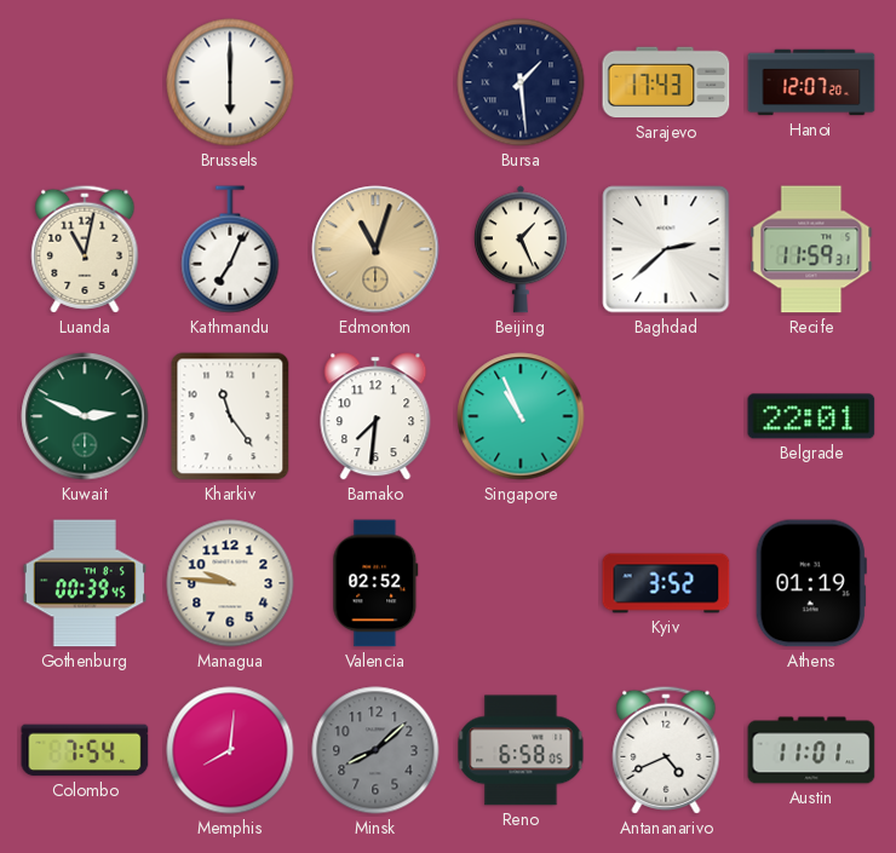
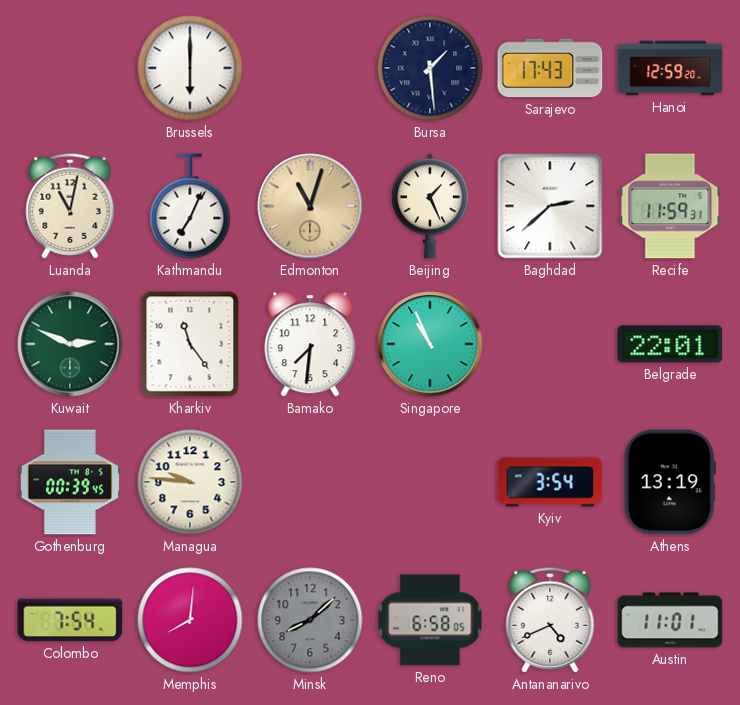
Hanoi: 12:07 -> 12:59
Valencia: 02:52 -> none
Kyiv: 3:52 -> 3:54
Athens: 01:19 -> 13:19
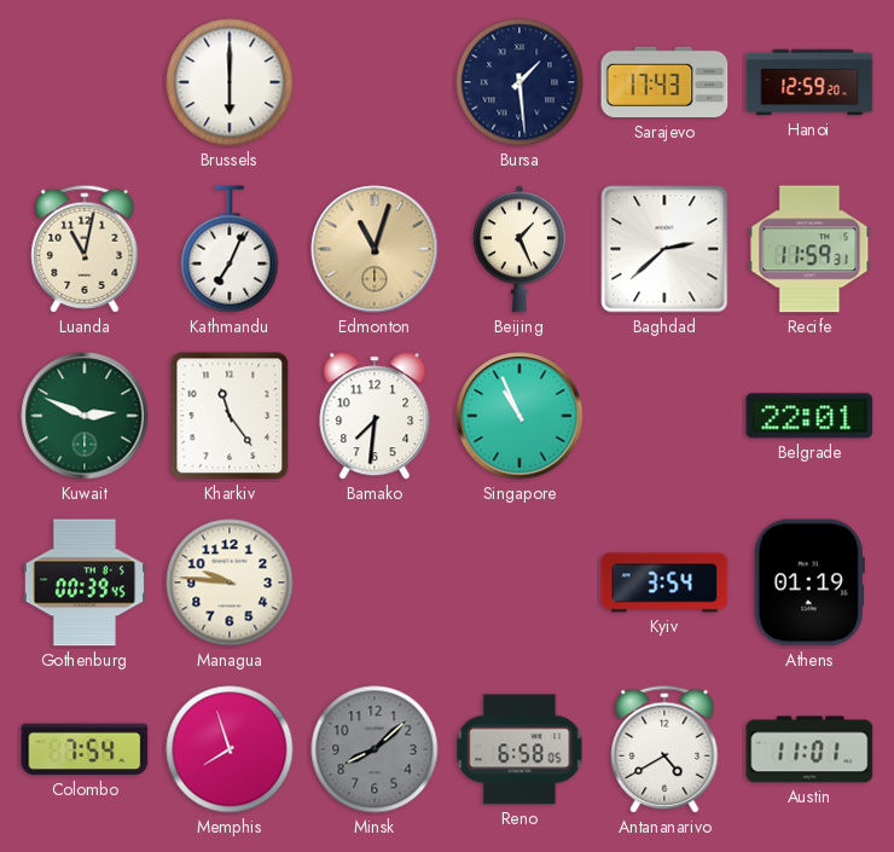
Athens: 13:19 -> 01:19
Memphis: 8:01 -> 7:57
Antananarivo: 4:41 -> 4:40
